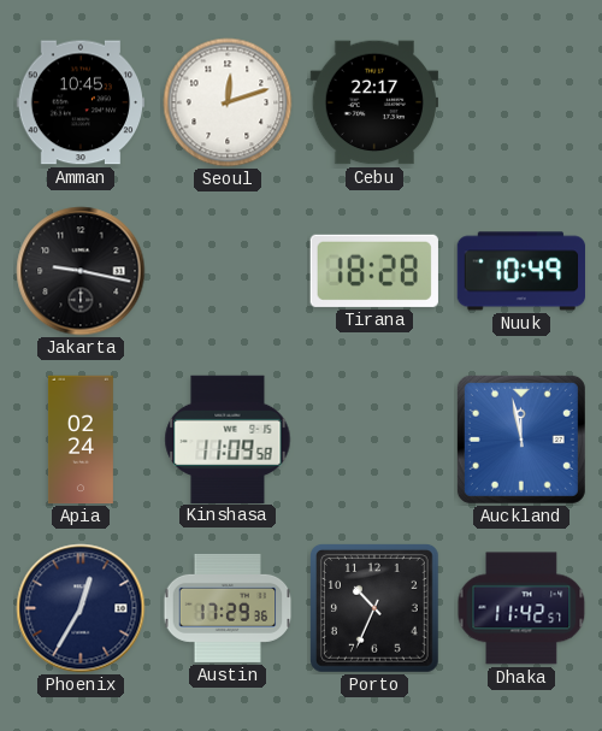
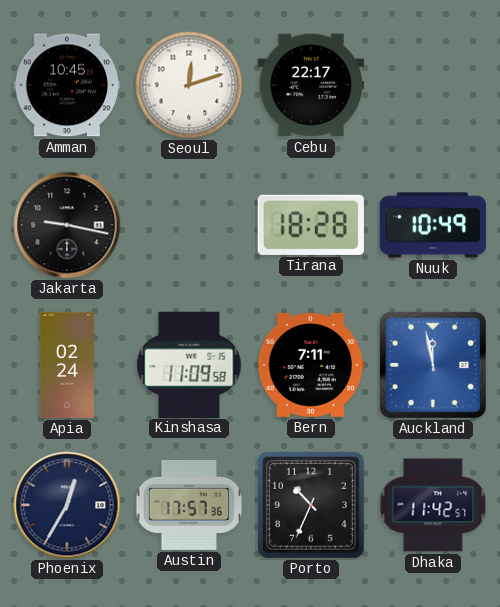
Bern: none -> 7:11
Austin: 17:29 -> 17:57
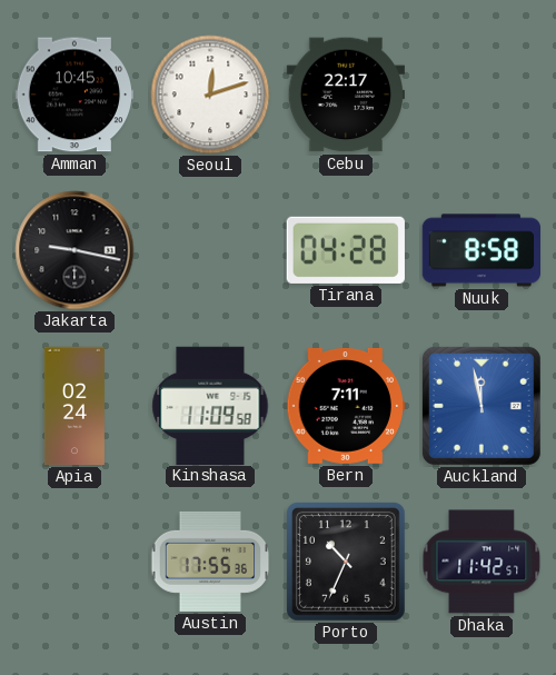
Tirana: 18:28 -> 04:28
Nuuk: 10:49 -> 8:58
Phoenix: 12:35 -> none
Austin: 17:57 -> 17:55
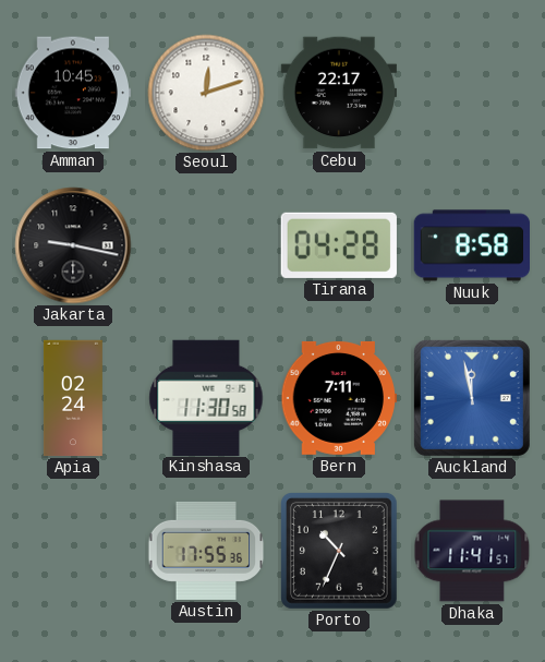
Kinshasa: 11:09 -> 11:30
Dhaka: 11:42 -> 11:41
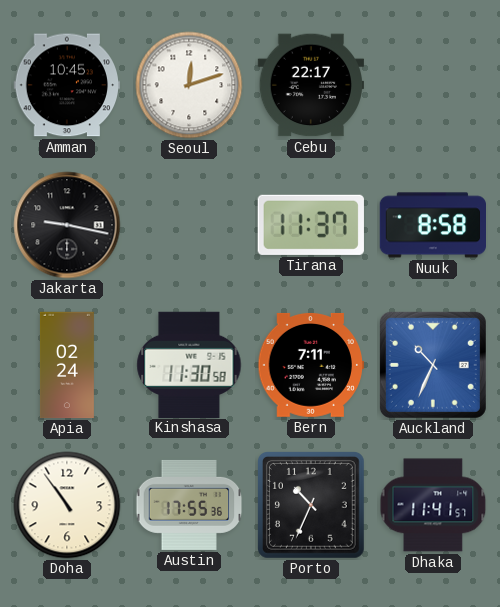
Tirana: 04:28 -> 11:37
Auckland: 11:58 -> 10:34
Doha: none -> 10:54
